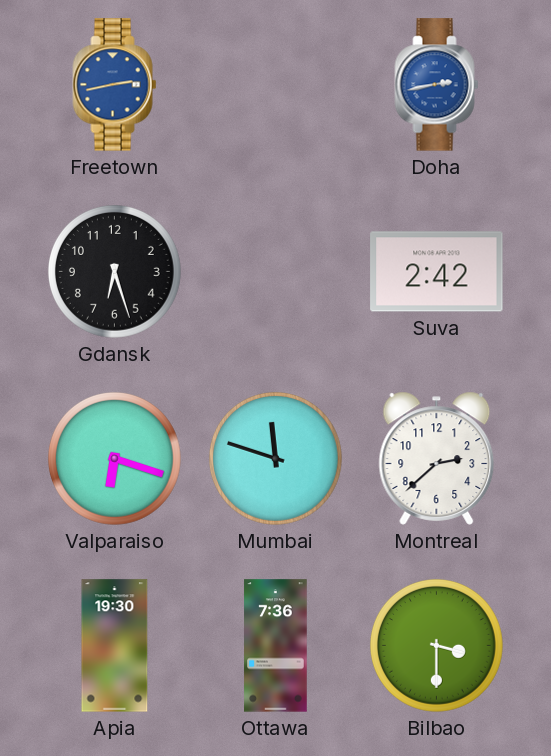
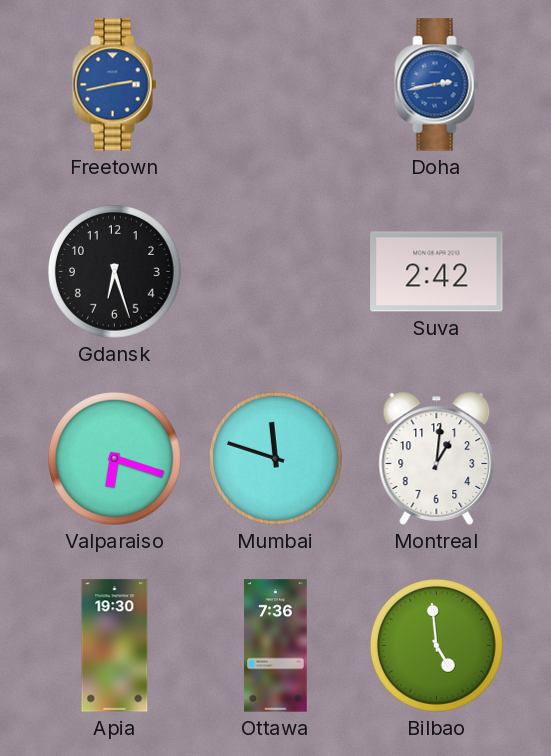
Montreal: 2:38 -> 1:01
Bilbao: 3:30 -> 4:59
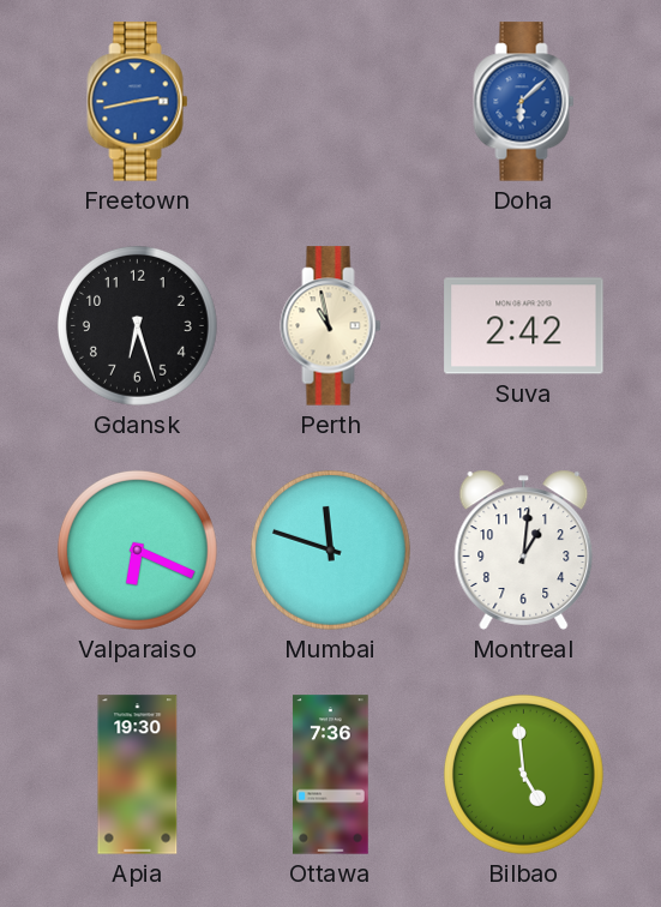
Doha: 2:43 -> 6:08
Perth: none -> 10:58
Valparaiso: 6:18 -> 6:19
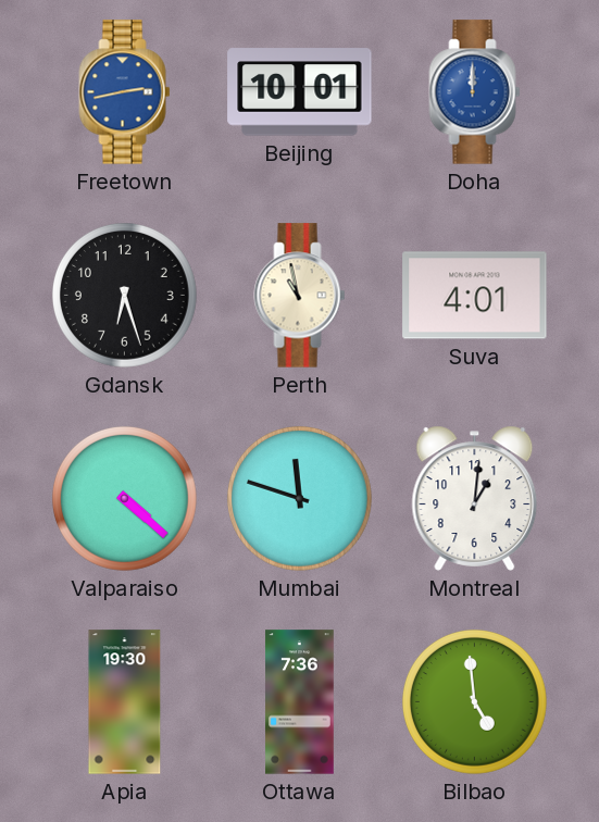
Beijing: none -> 10:01
Doha: 6:08 -> 12:00
Suva: 2:42 -> 4:01
Valparaiso: 6:19 -> 4:22
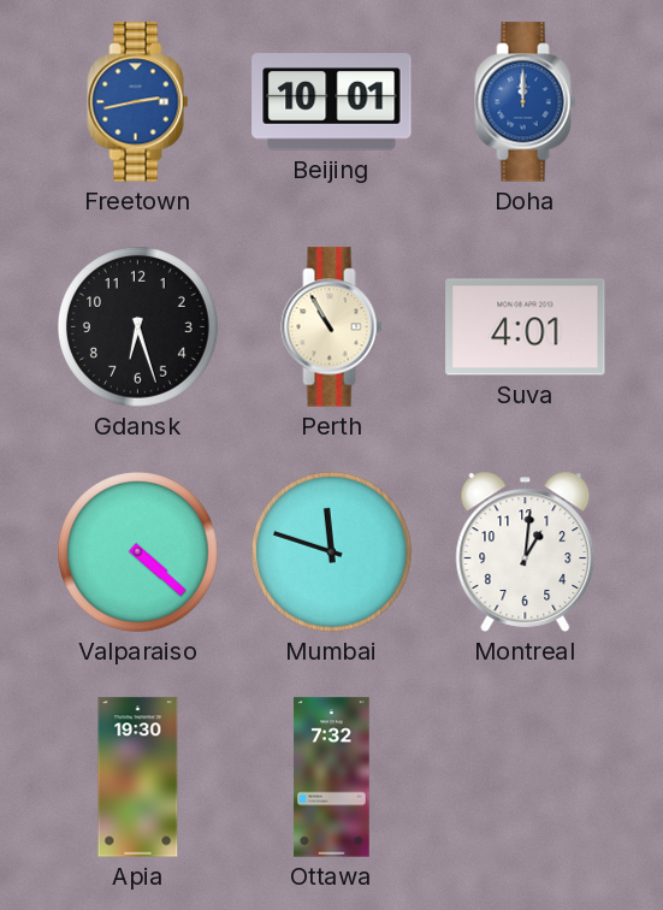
Perth: 10:58 -> 10:55
Ottawa: 7:36 -> 7:32
Bilbao: 4:59 -> none
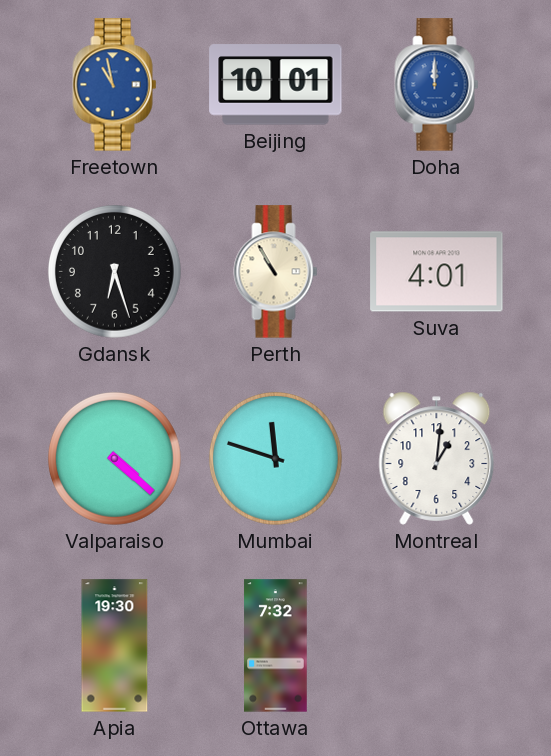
Freetown: 2:43 -> 10:58
